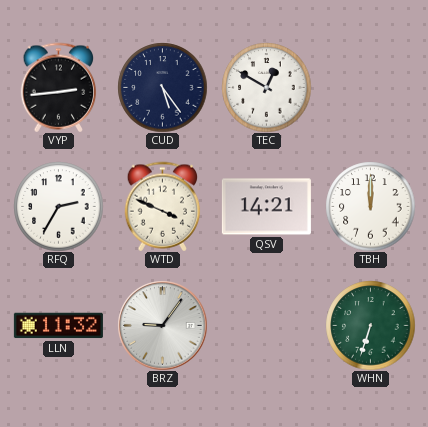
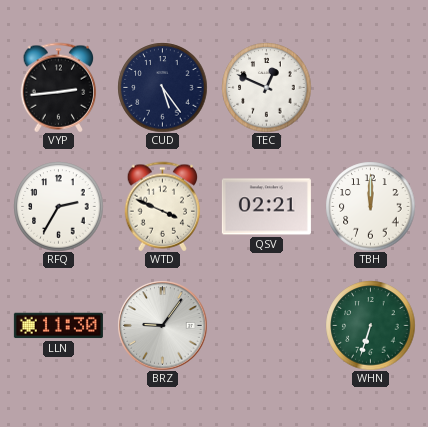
TEC: 12:50 -> 12:49
QSV: 14:21 -> 02:21
LLN: 11:32 -> 11:30
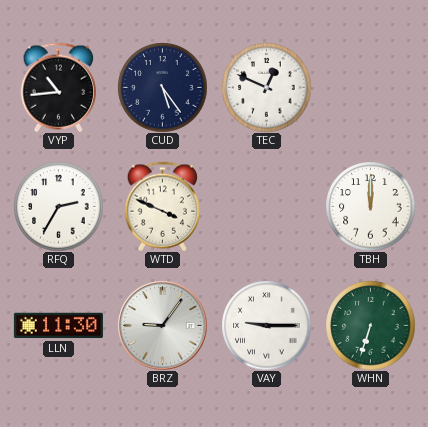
VYP: 2:44 -> 10:44
QSV: 02:21 -> none
VAY: none -> 9:15
